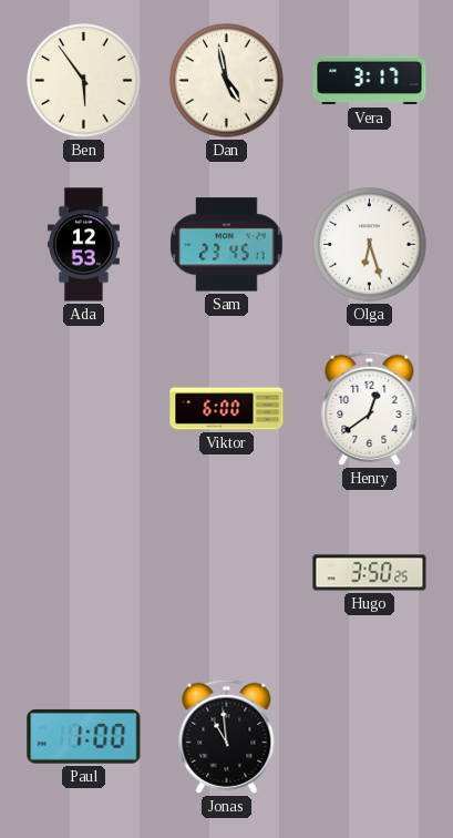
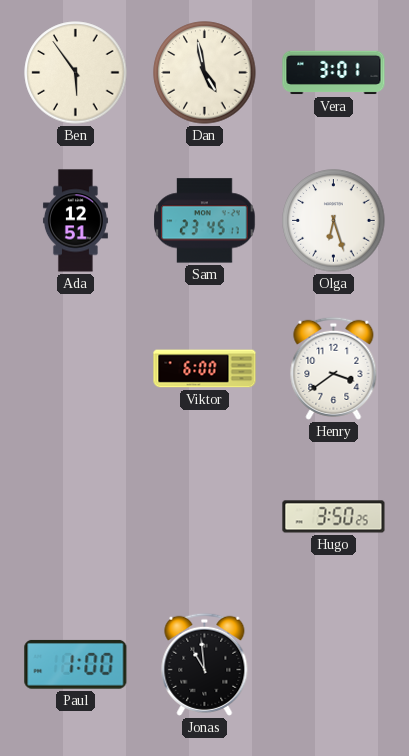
Vera: 3:17 -> 3:01
Ada: 12:53 -> 12:51
Henry: 12:39 -> 3:39
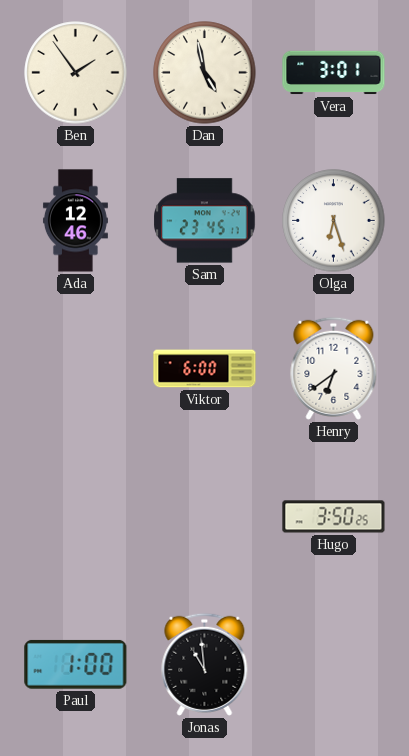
Ben: 5:54 -> 1:54
Ada: 12:51 -> 12:46
Henry: 3:39 -> 6:39
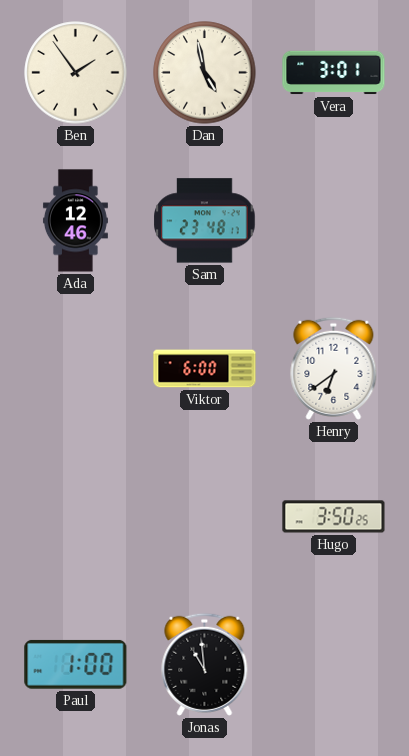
Sam: 23:45 -> 23:48
Olga: 6:27 -> none
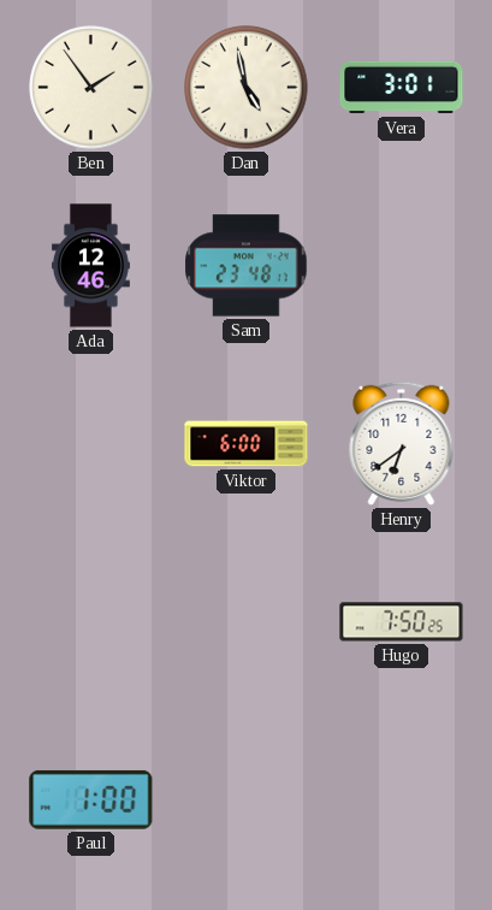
Hugo: 3:50 -> 7:50
Jonas: 10:59 -> none
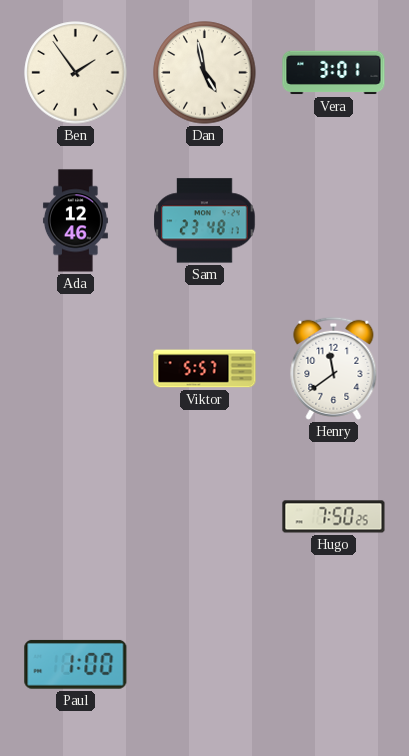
Viktor: 6:00 -> 5:57
Henry: 6:39 -> 11:39
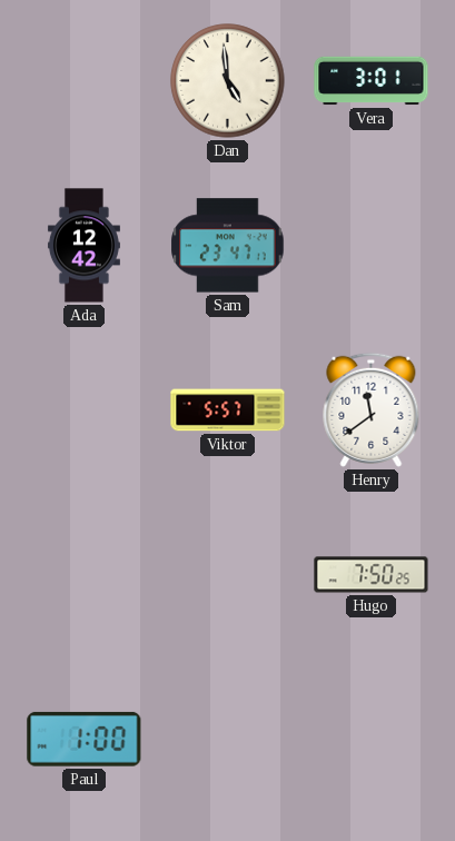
Ben: 1:54 -> none
Dan: 4:58 -> 4:59
Ada: 12:46 -> 12:42
Sam: 23:48 -> 23:47
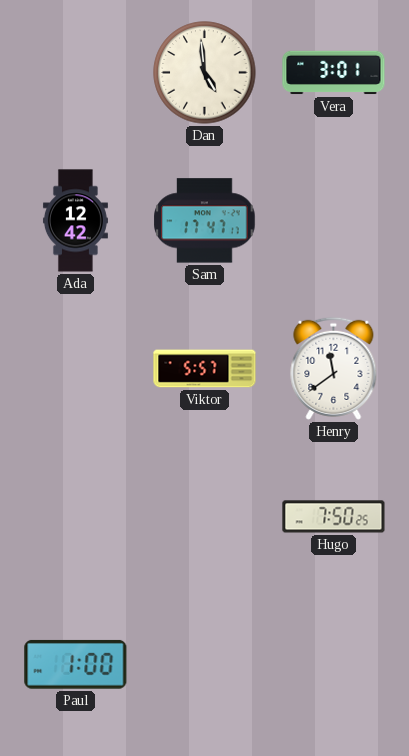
Sam: 23:47 -> 17:47
